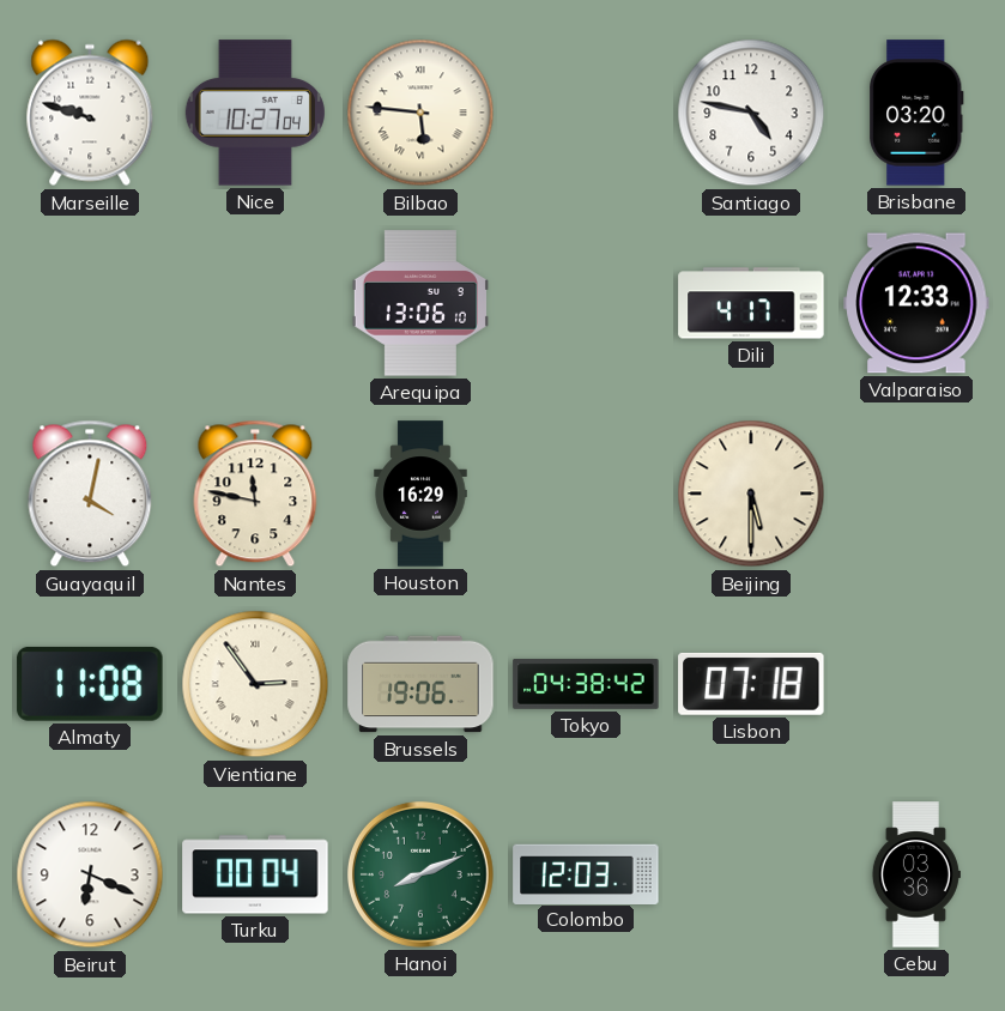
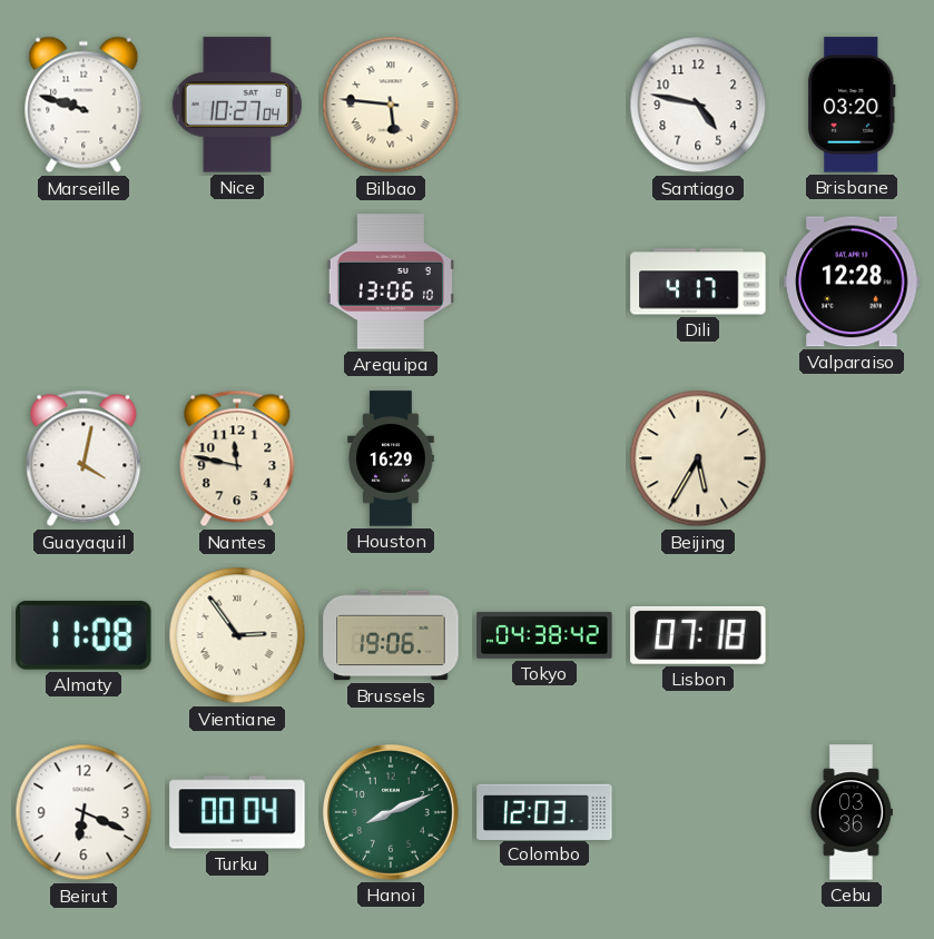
Valparaiso: 12:33 -> 12:28
Beijing: 5:30 -> 5:35
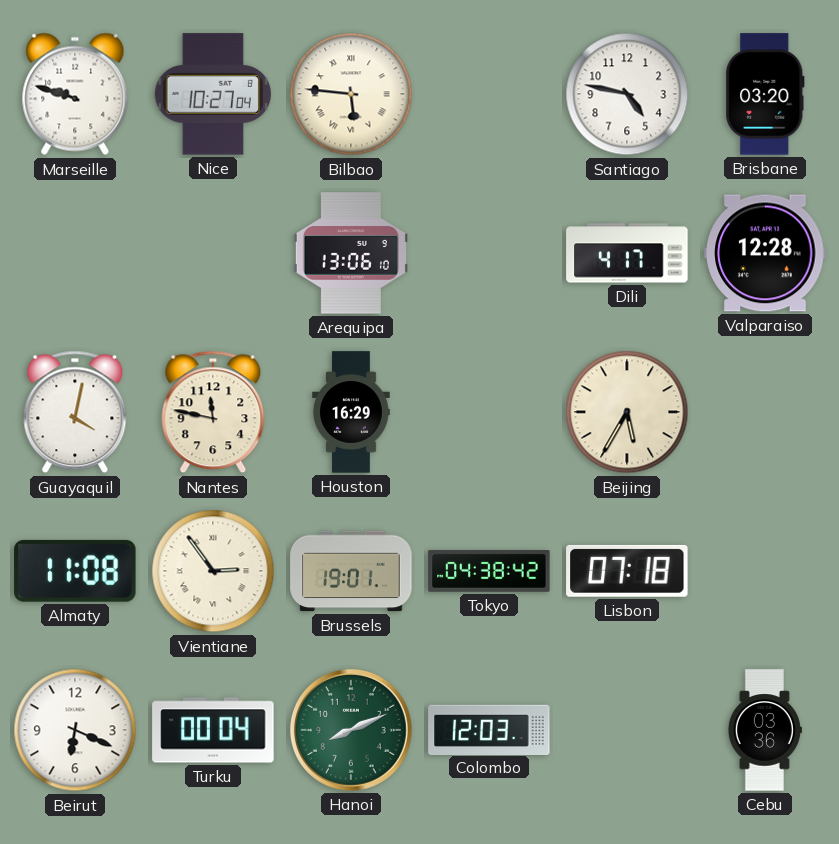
Brussels: 19:06 -> 19:01
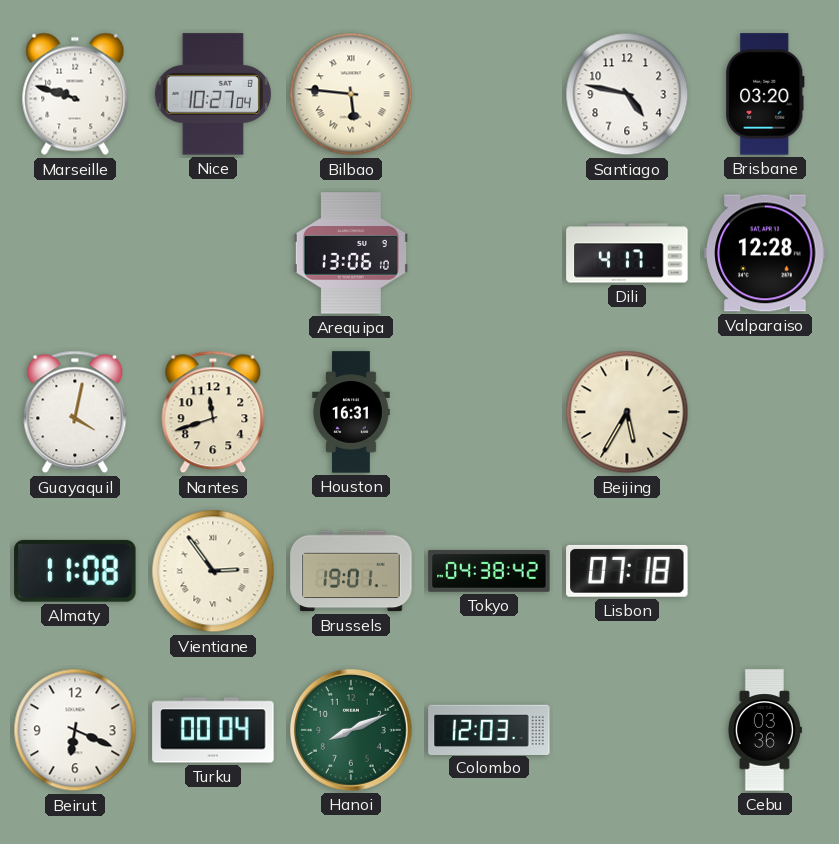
Nantes: 11:47 -> 11:42
Houston: 16:29 -> 16:31
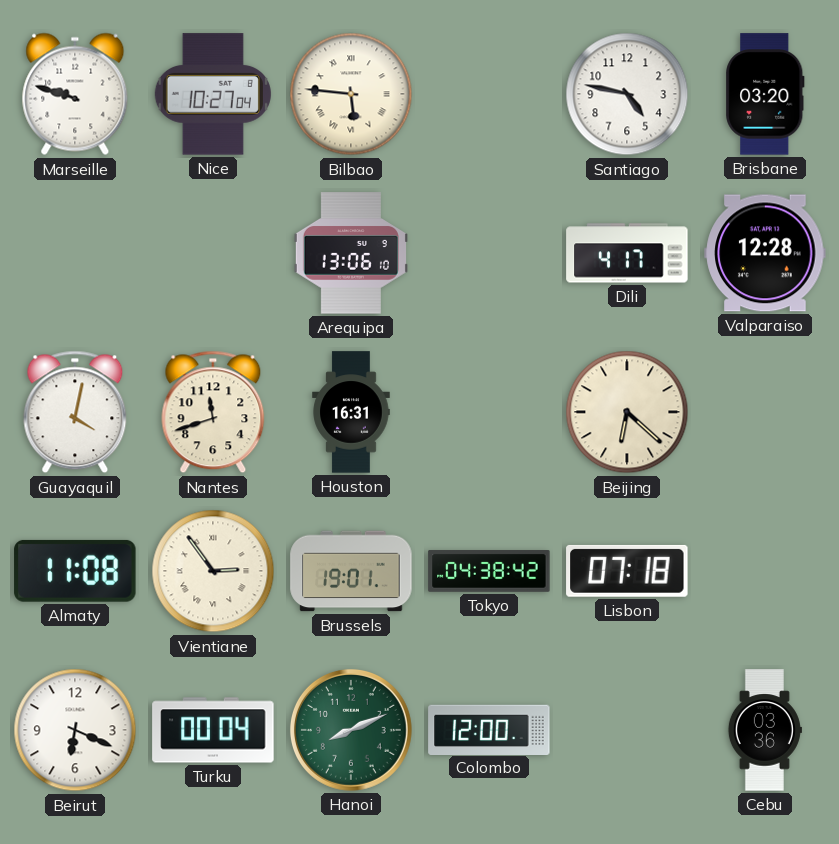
Beijing: 5:35 -> 6:22
Colombo: 12:03 -> 12:00
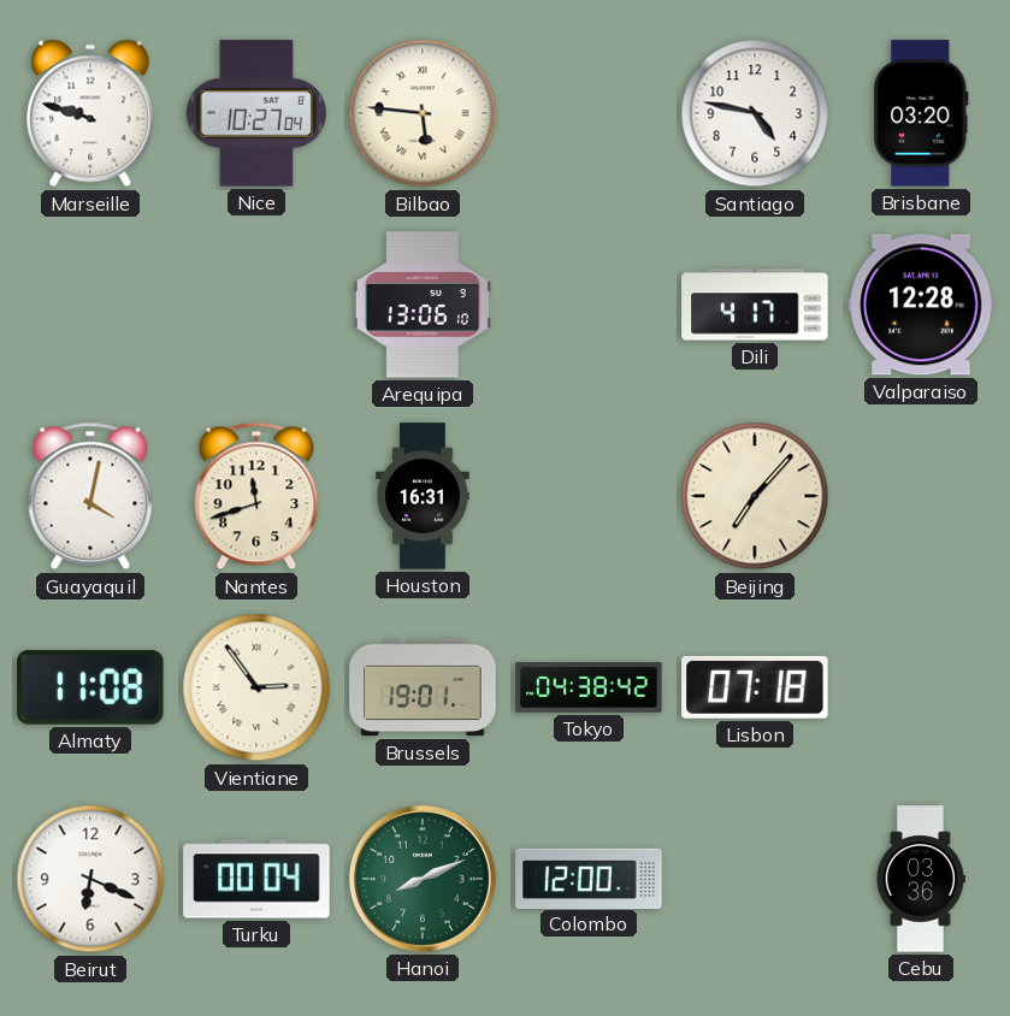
Beijing: 6:22 -> 7:07
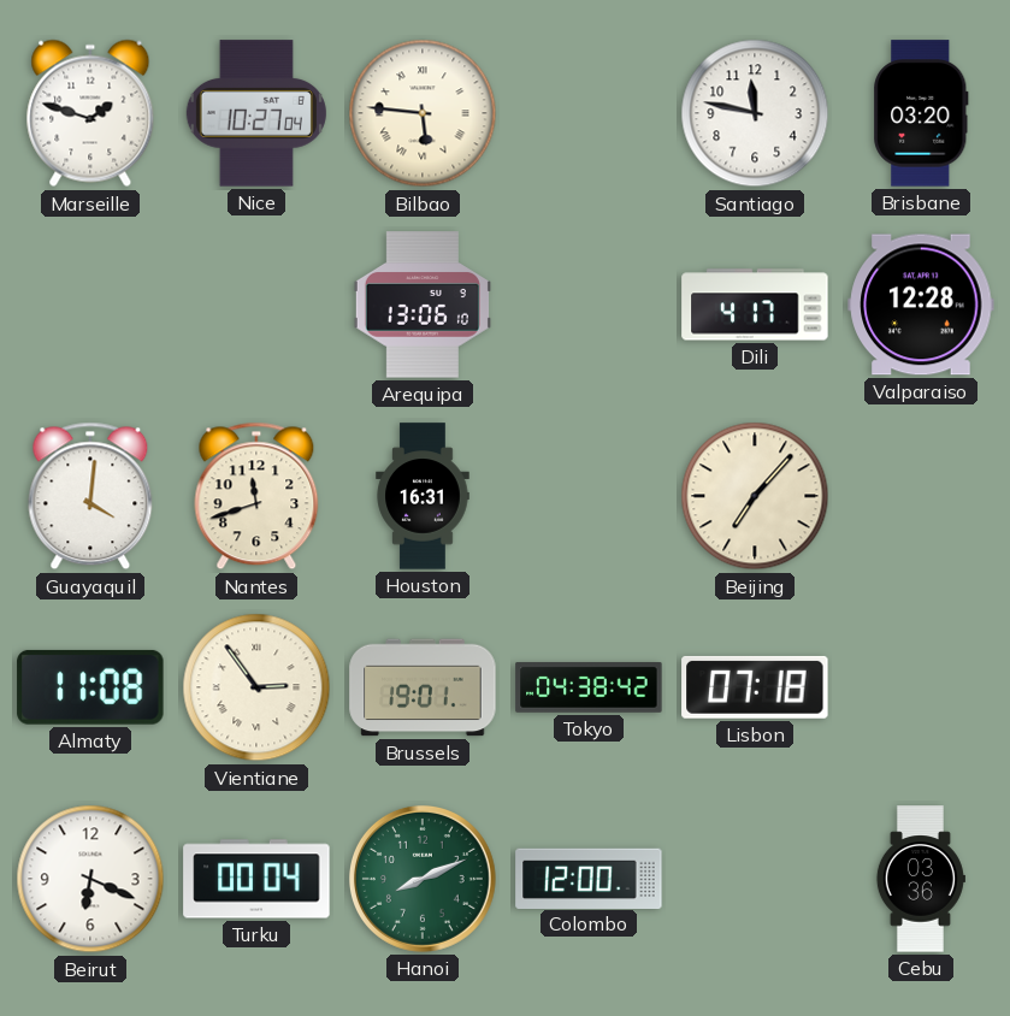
Marseille: 9:48 -> 1:48
Santiago: 4:47 -> 11:47
Guayaquil: 4:02 -> 4:01
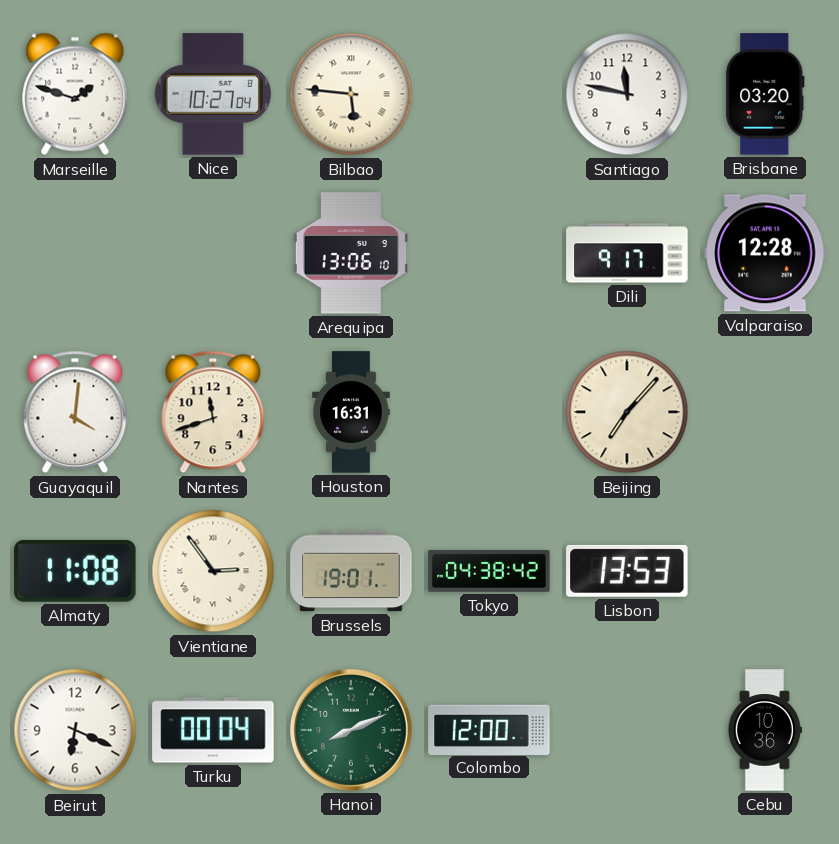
Dili: 4:17 -> 9:17
Lisbon: 07:18 -> 13:53
Cebu: 03:36 -> 10:36
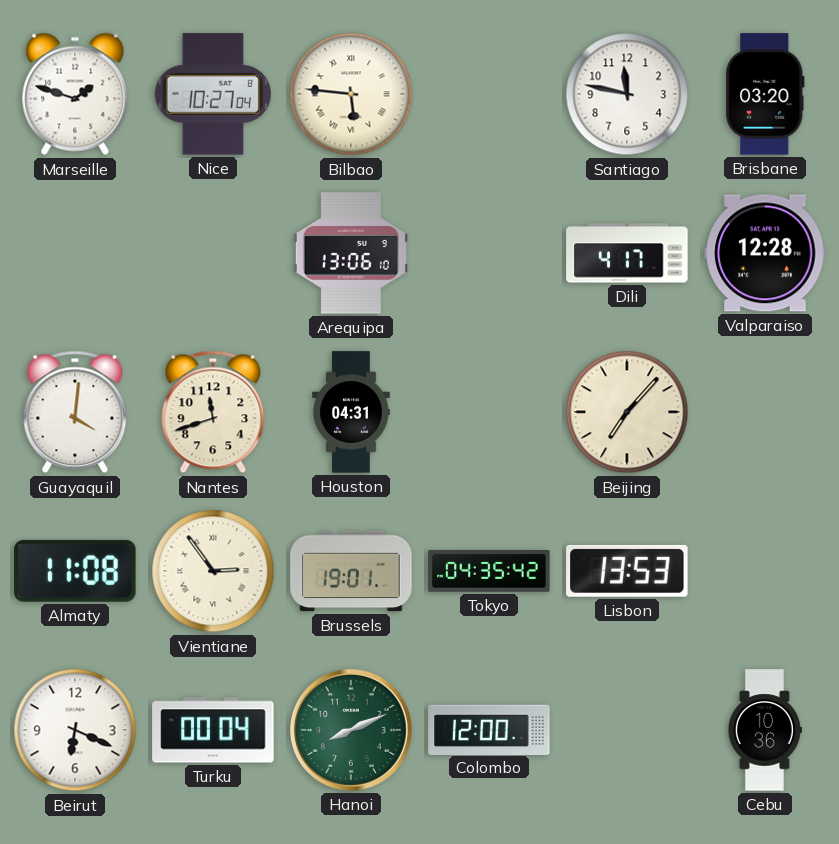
Dili: 9:17 -> 4:17
Houston: 16:31 -> 04:31
Tokyo: 04:38 -> 04:35
